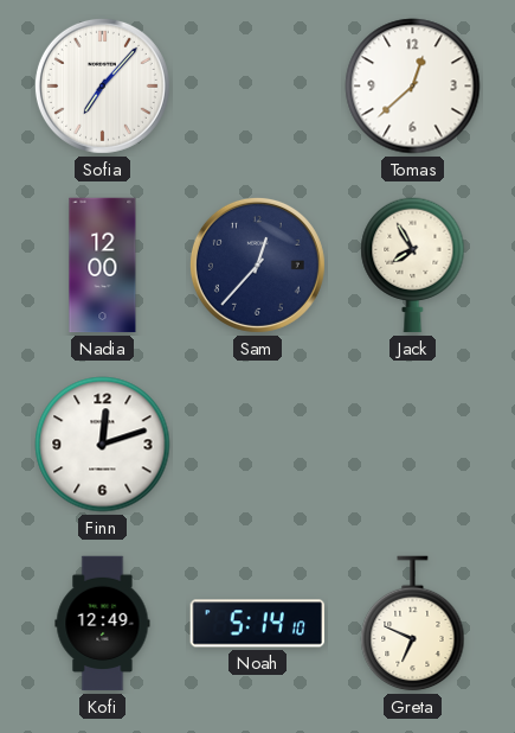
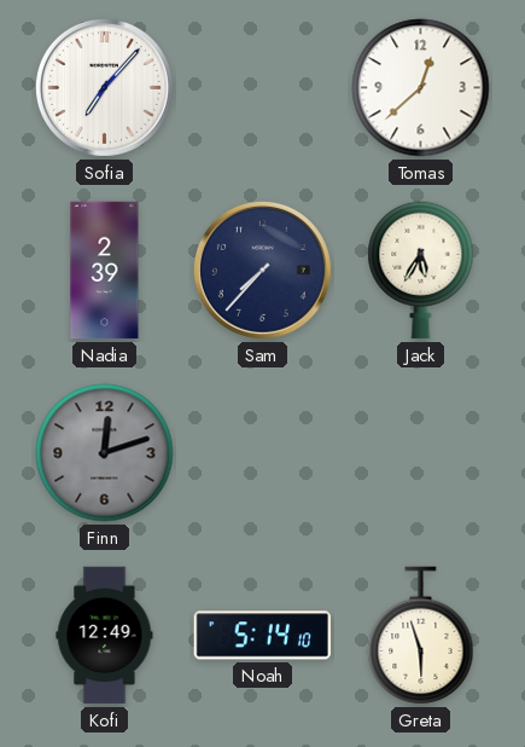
Nadia: 12:00 -> 2:39
Sam: 12:37 -> 7:37
Jack: 7:55 -> 5:35
Finn dial: white -> grey
Greta: 6:49 -> 5:57
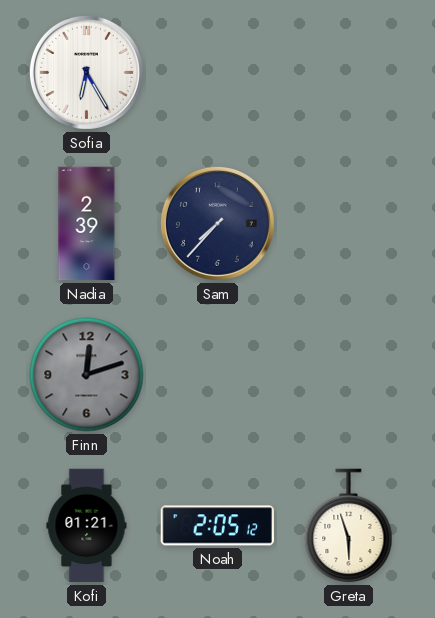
Sofia: 7:07 -> 6:25
Tomas: 12:38 -> none
Jack: 5:35 -> none
Kofi: 12:49 -> 01:21
Noah: 5:14 -> 2:05
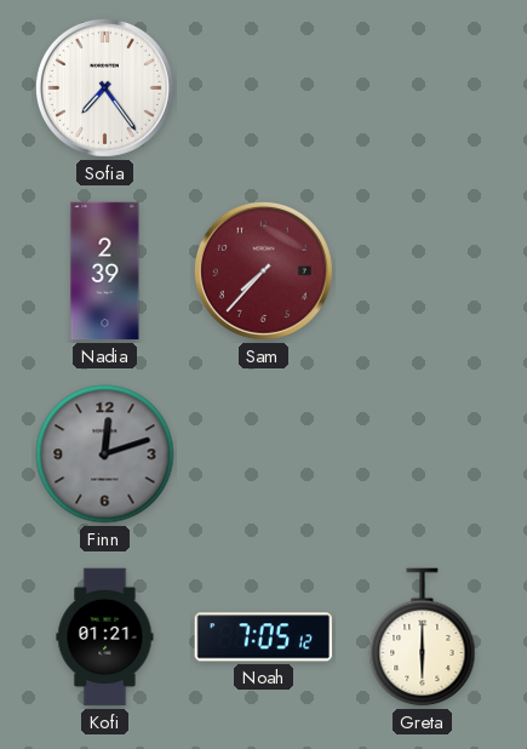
Sofia: 6:25 -> 7:24
Sam dial: navy -> burgundy
Noah: 2:05 -> 7:05
Greta: 5:57 -> 6:00
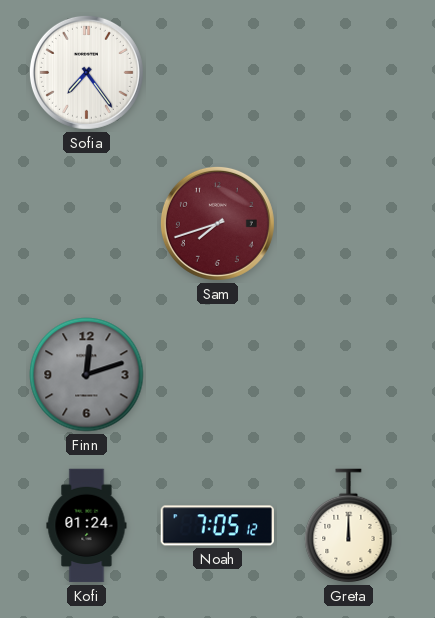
Nadia: 2:39 -> none
Sam: 7:37 -> 7:42
Kofi: 01:21 -> 01:24
Greta: 6:00 -> 12:00
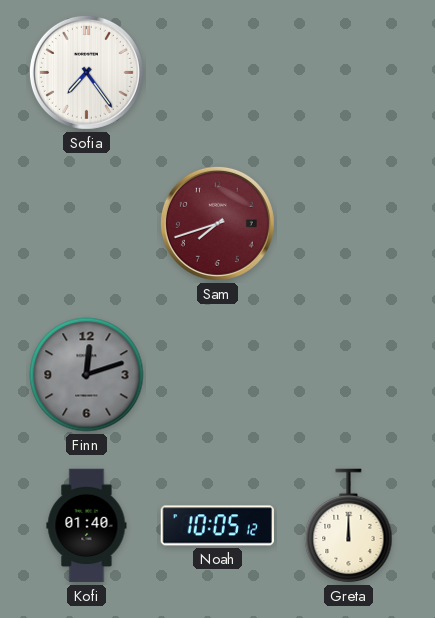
Kofi: 01:24 -> 01:40
Noah: 7:05 -> 10:05
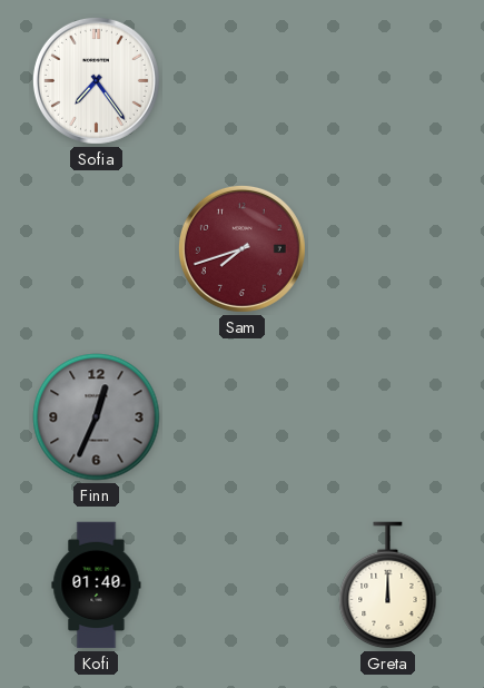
Finn: 12:12 -> 12:34
Noah: 10:05 -> none
